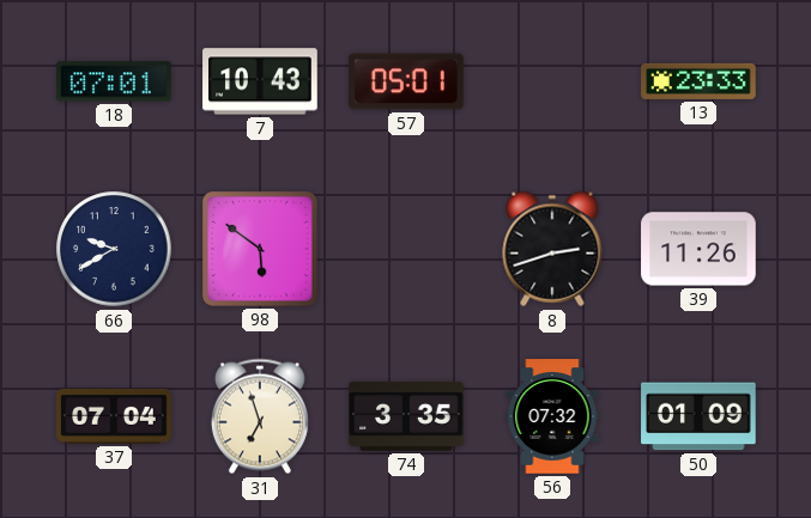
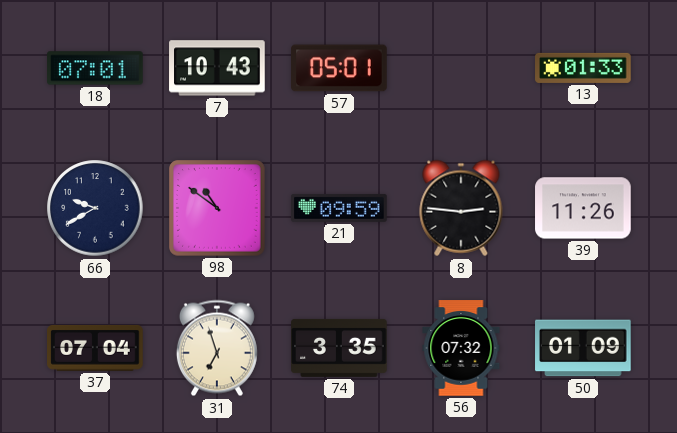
13: 23:33 -> 01:33
98: 5:51 -> 10:51
21: none -> 09:59
8: 2:42 -> 2:46
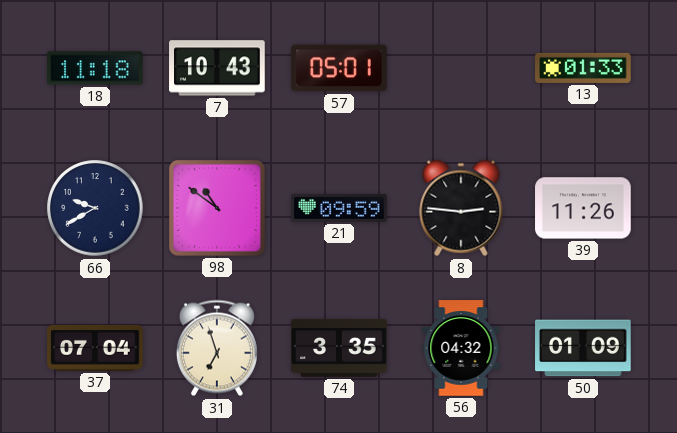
18: 07:01 -> 11:18
56: 07:32 -> 04:32
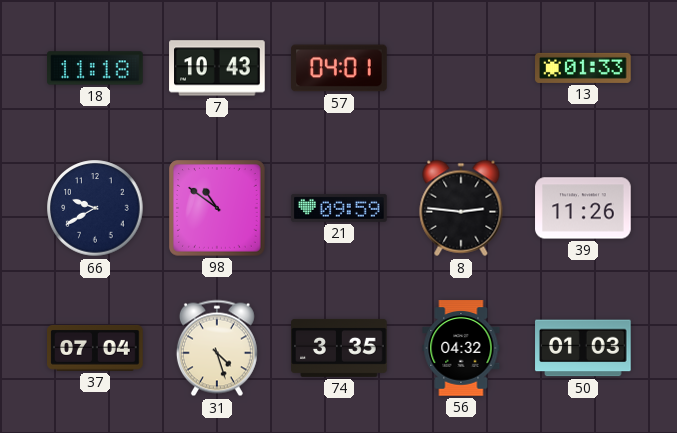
57: 05:01 -> 04:01
31: 6:57 -> 4:27
50: 01:09 -> 01:03
